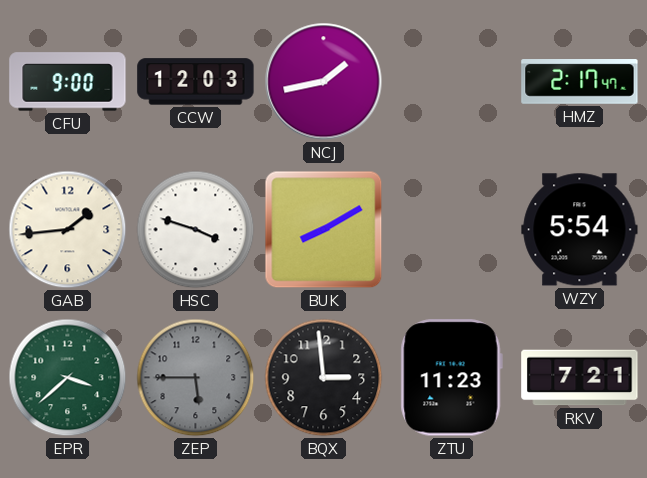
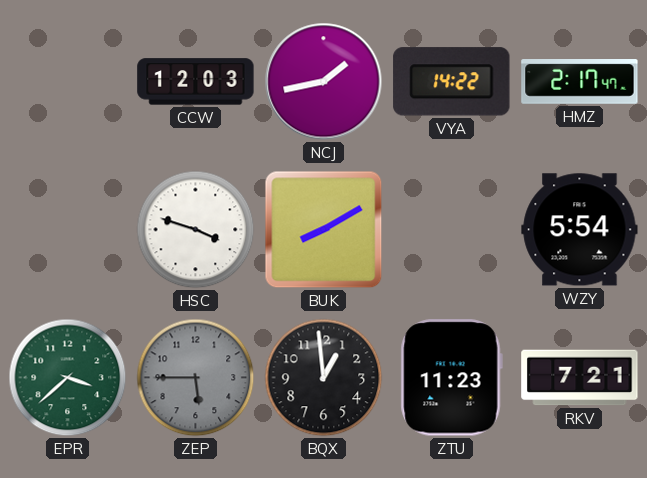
CFU: 9:00 -> none
VYA: none -> 14:22
GAB: 1:44 -> none
BQX: 2:59 -> 12:59
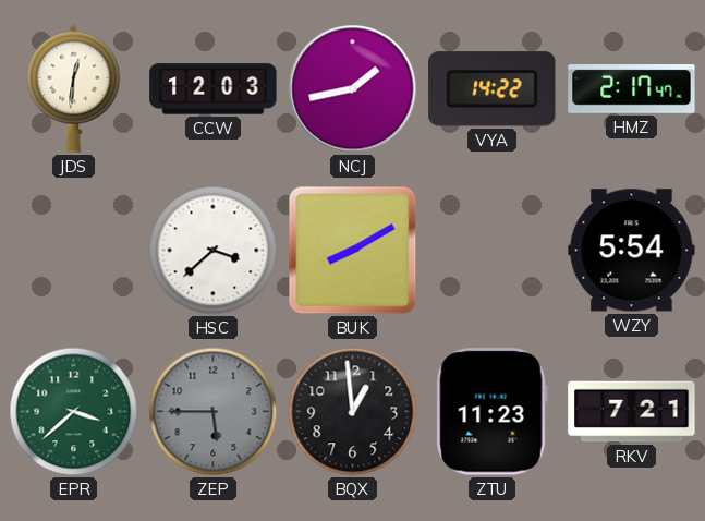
JDS: none -> 12:31
HSC: 3:48 -> 3:38
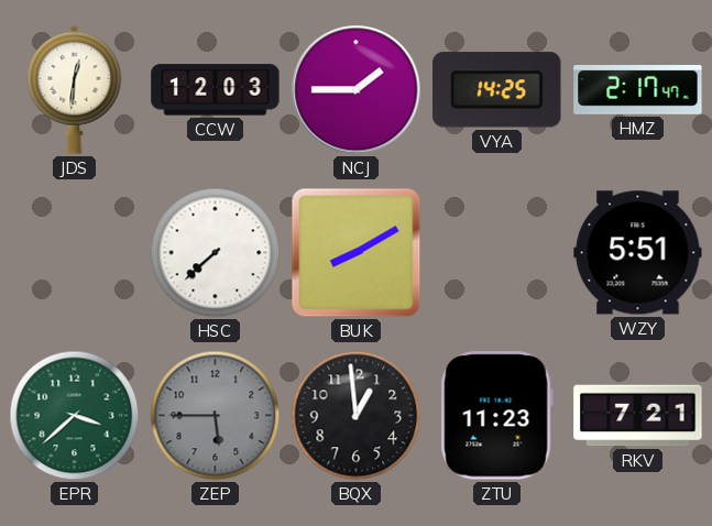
NCJ: 1:43 -> 1:45
VYA: 14:22 -> 14:25
HSC: 3:38 -> 7:38
WZY: 5:54 -> 5:51
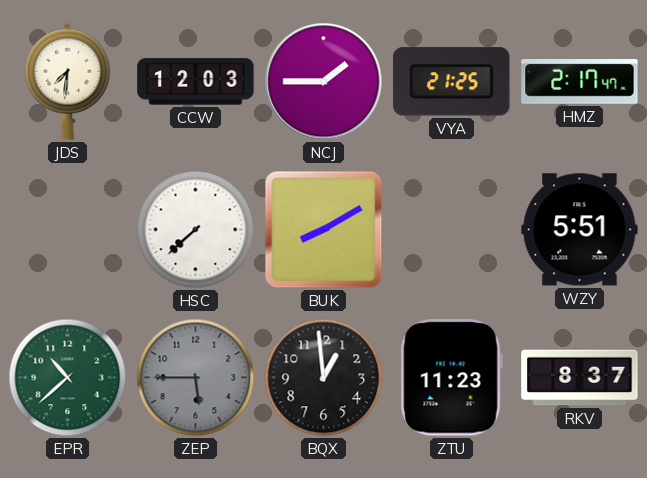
JDS: 12:31 -> 7:31
VYA: 14:25 -> 21:25
EPR: 3:38 -> 10:38
RKV: 7:21 -> 8:37
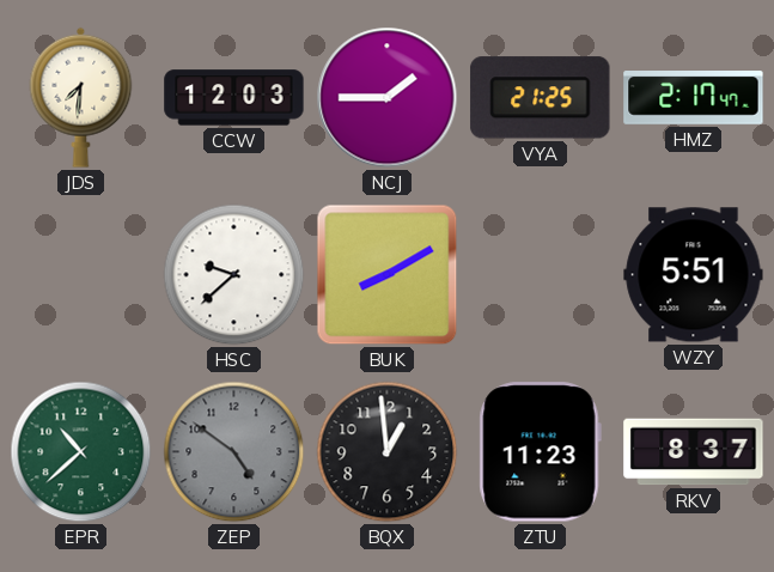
HSC: 7:38 -> 9:38
ZEP: 5:45 -> 4:51
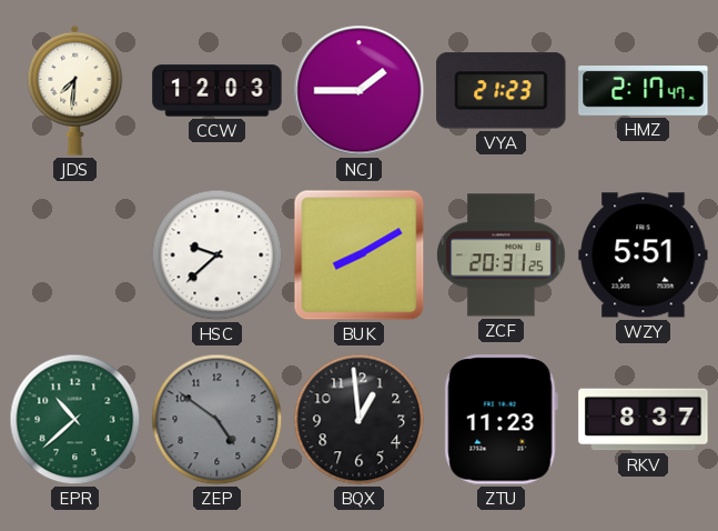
VYA: 21:25 -> 21:23
ZCF: none -> 20:31
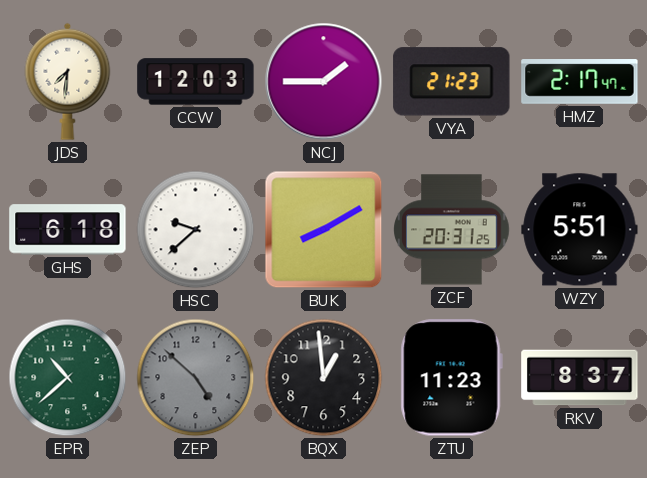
GHS: none -> 6:18
ZEP: 4:51 -> 4:52
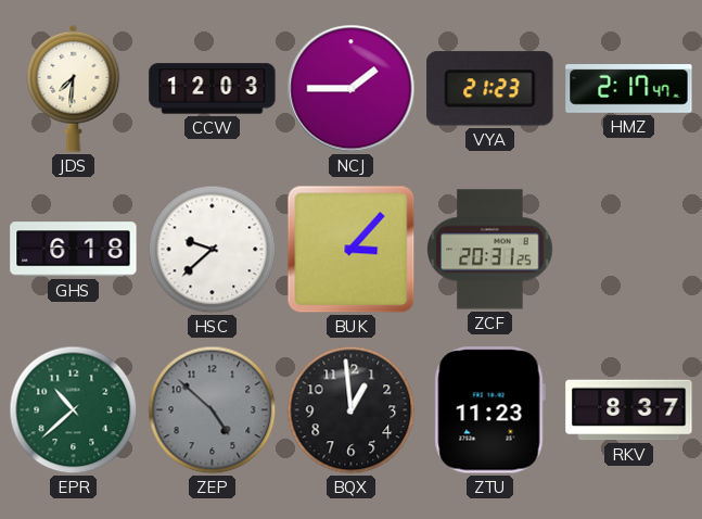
BUK: 8:10 -> 3:07
WZY: 5:51 -> none
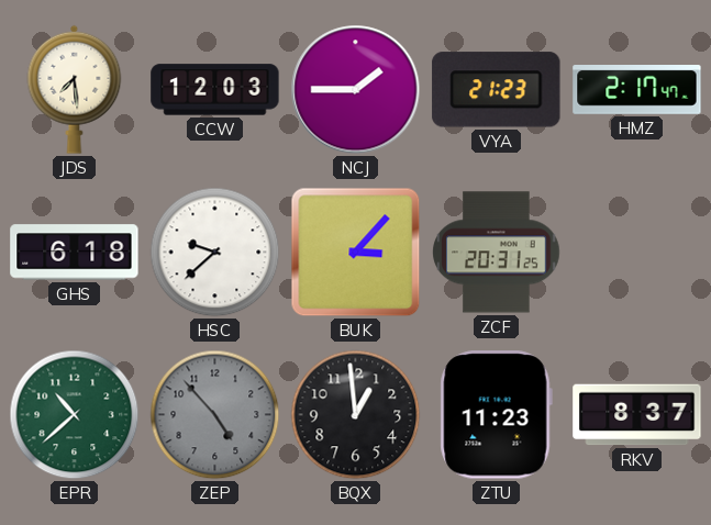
JDS: 7:31 -> 7:29
ZEP: 4:52 -> 4:53
